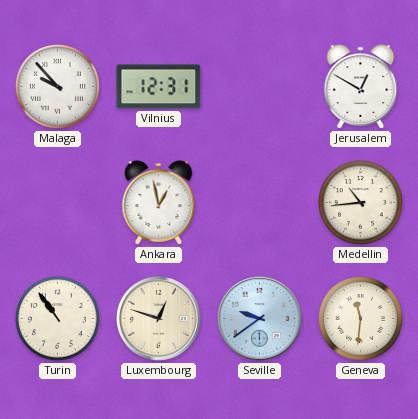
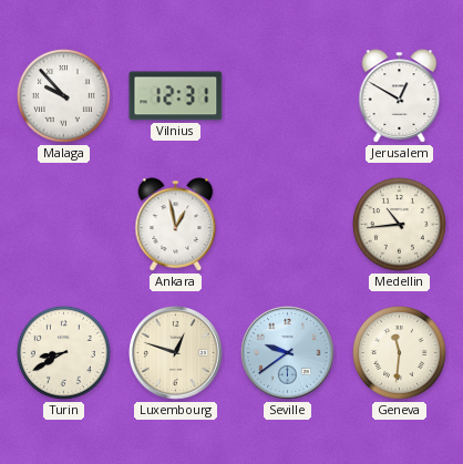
Turin: 10:54 -> 8:40
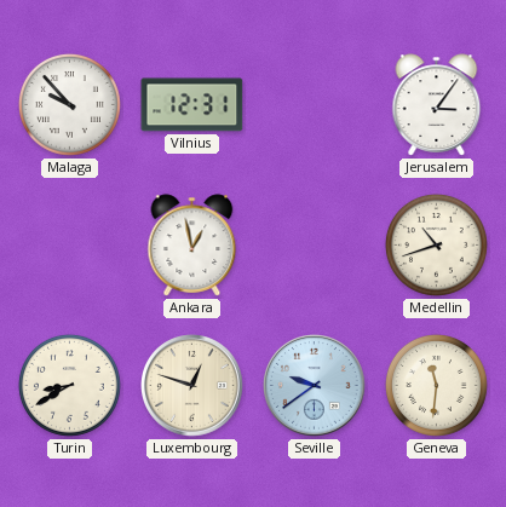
Jerusalem: 12:50 -> 3:06
Medellin: 10:44 -> 10:42
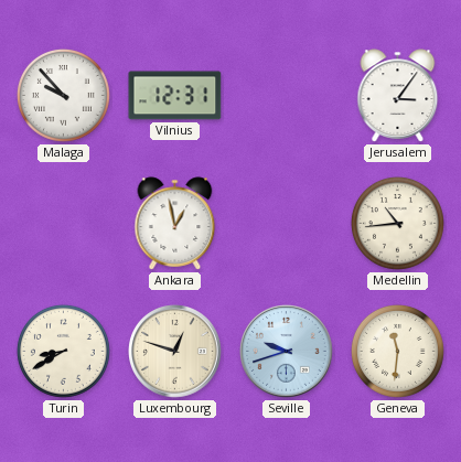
Medellin: 10:42 -> 10:44
Seville: 9:39 -> 9:42
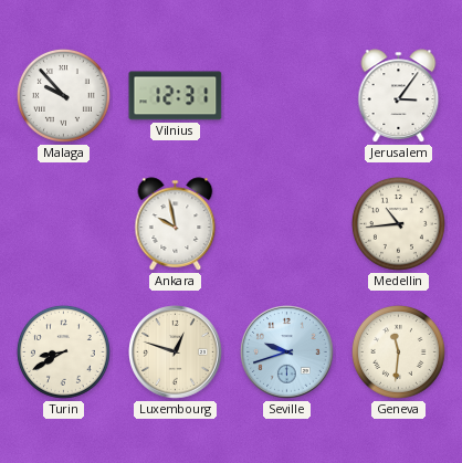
Ankara: 12:58 -> 9:58
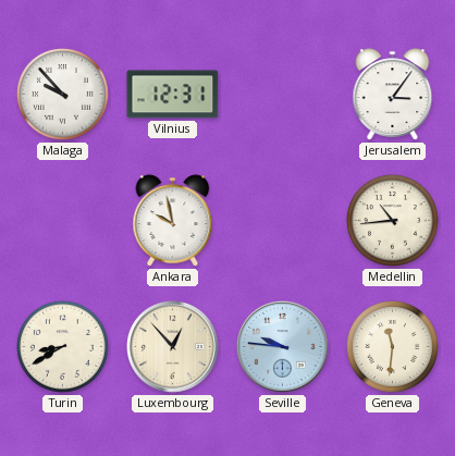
Luxembourg: 12:48 -> 12:53
Seville: 9:42 -> 9:46
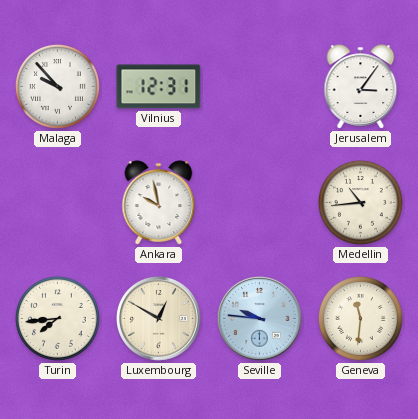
Turin: 8:40 -> 7:44
Luxembourg: 12:53 -> 12:50
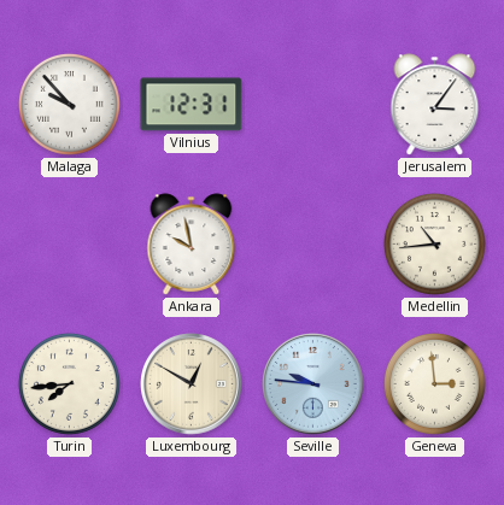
Geneva: 11:31 -> 2:59
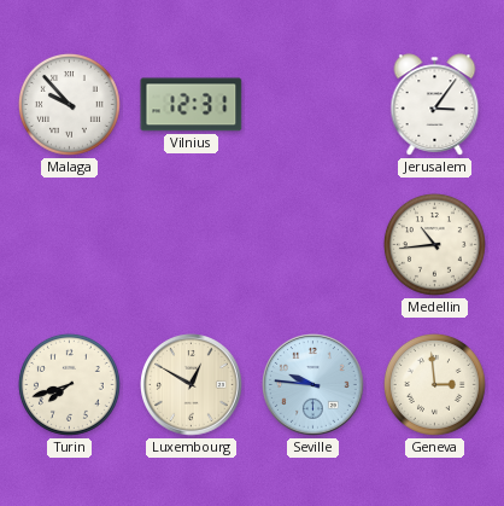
Ankara: 9:58 -> none
Turin: 7:44 -> 7:42
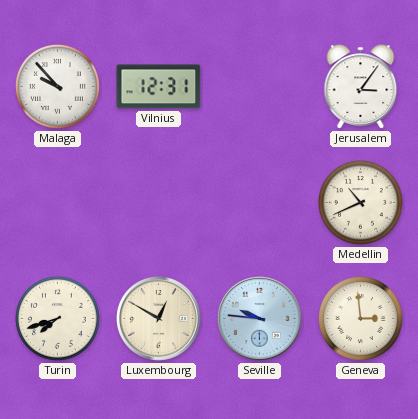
Medellin: 10:44 -> 10:41
